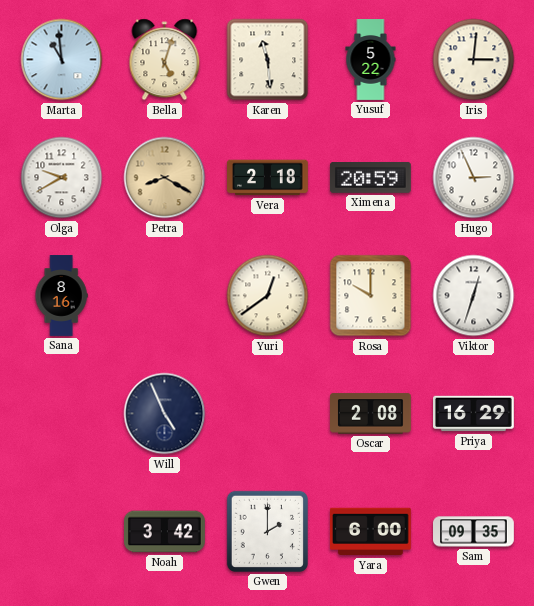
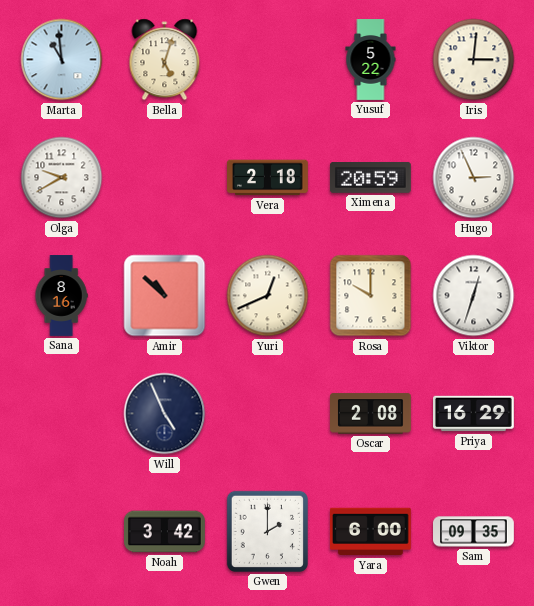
Karen: 11:29 -> none
Petra: 8:20 -> none
Amir: none -> 10:52
Yuri: 12:39 -> 12:41
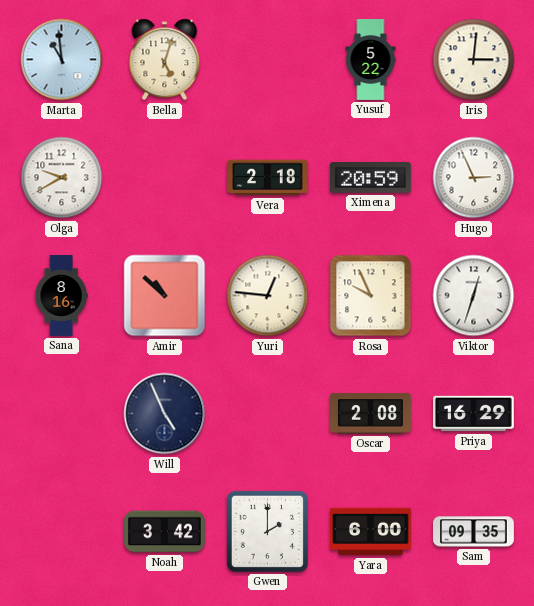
Yuri: 12:41 -> 12:46
Rosa: 10:00 -> 9:56
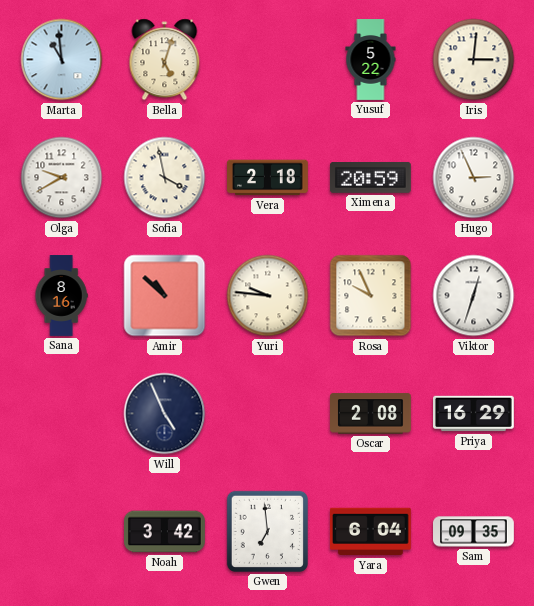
Sofia: none -> 3:58
Yuri: 12:46 -> 9:46
Gwen: 2:00 -> 6:59
Yara: 6:00 -> 6:04
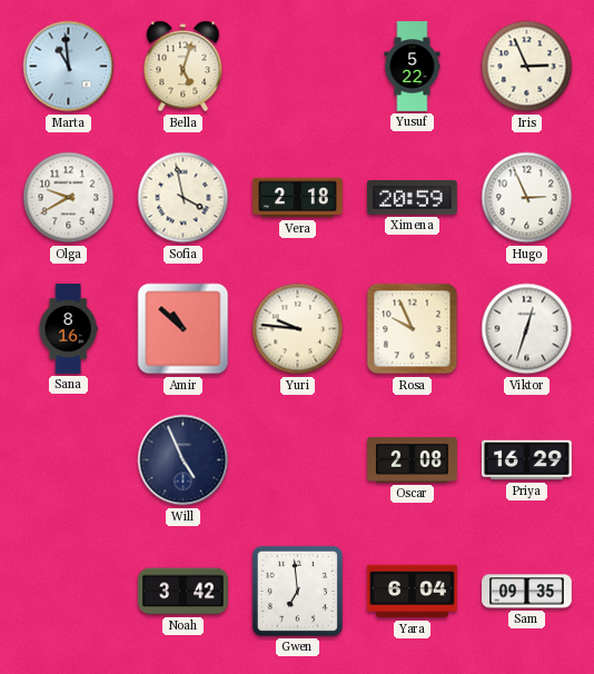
Iris: 3:01 -> 2:56
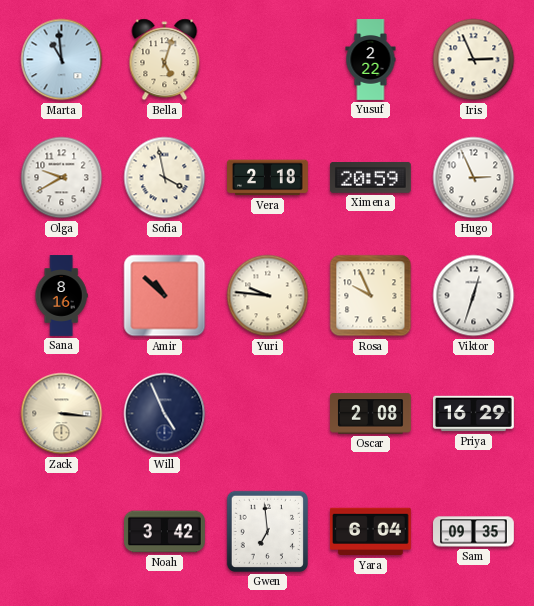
Yusuf: 5:22 -> 2:22
Zack: none -> 3:16
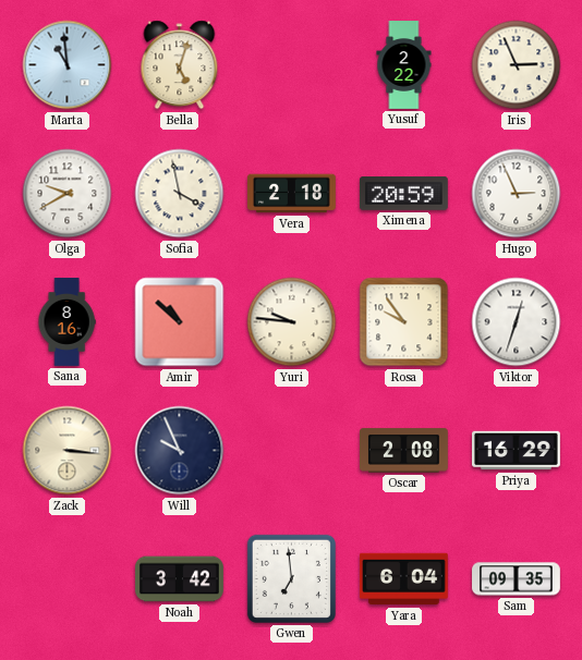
Rosa: 9:56 -> 9:54
Will: 4:56 -> 9:56
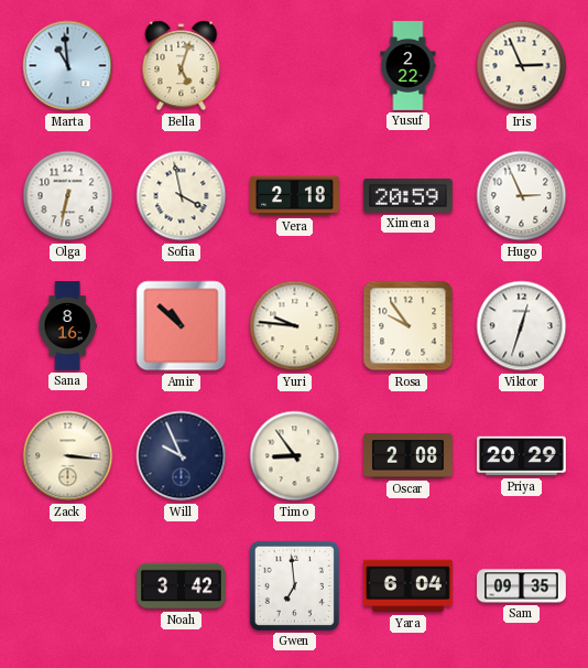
Olga: 9:40 -> 6:32
Timo: none -> 8:54
Priya: 16:29 -> 20:29
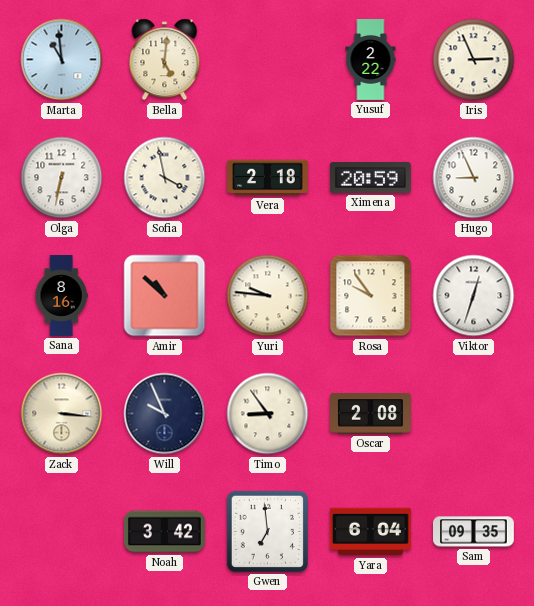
Bella: 5:03 -> 5:01
Hugo: 2:56 -> 8:56
Priya: 20:29 -> none
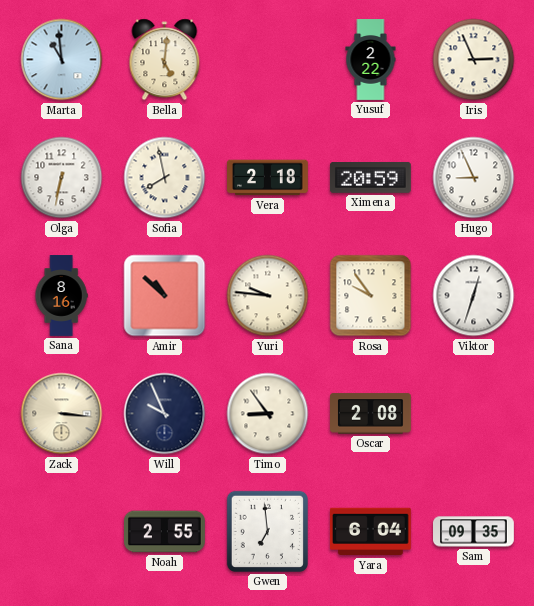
Sofia: 3:58 -> 7:58
Noah: 3:42 -> 2:55
